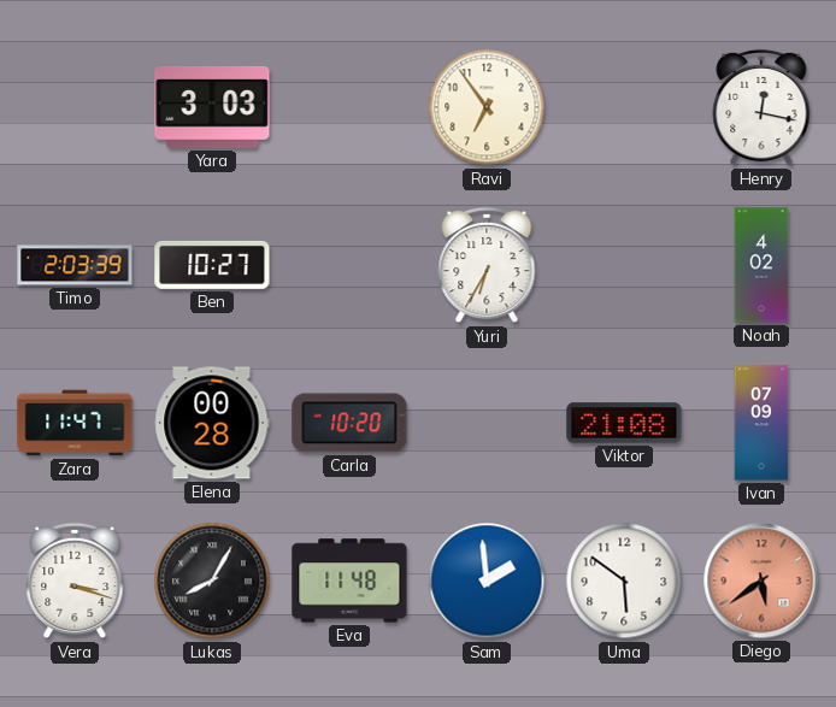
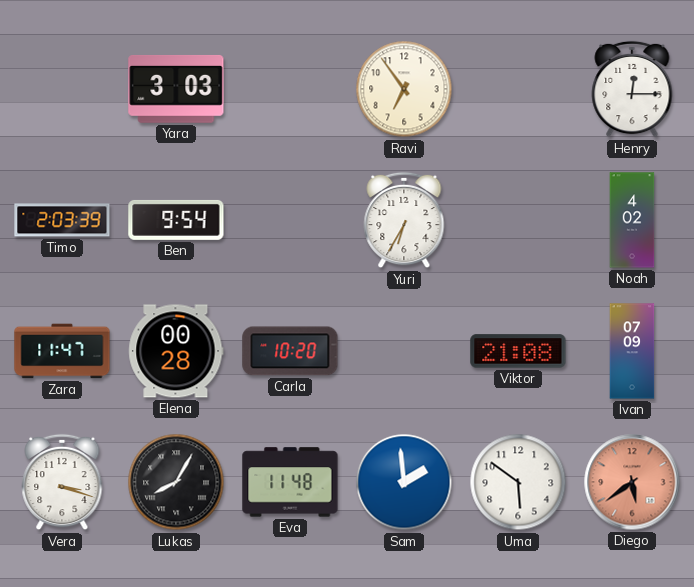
Henry: 12:17 -> 12:15
Ben: 10:27 -> 9:54
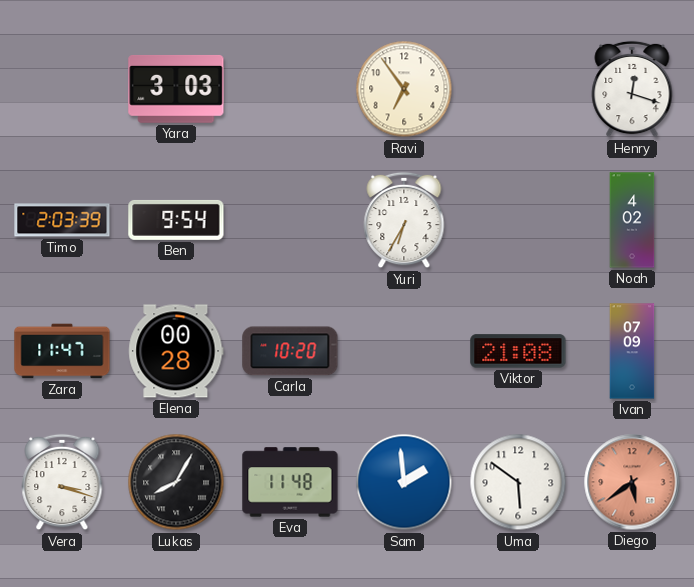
Henry: 12:15 -> 12:18
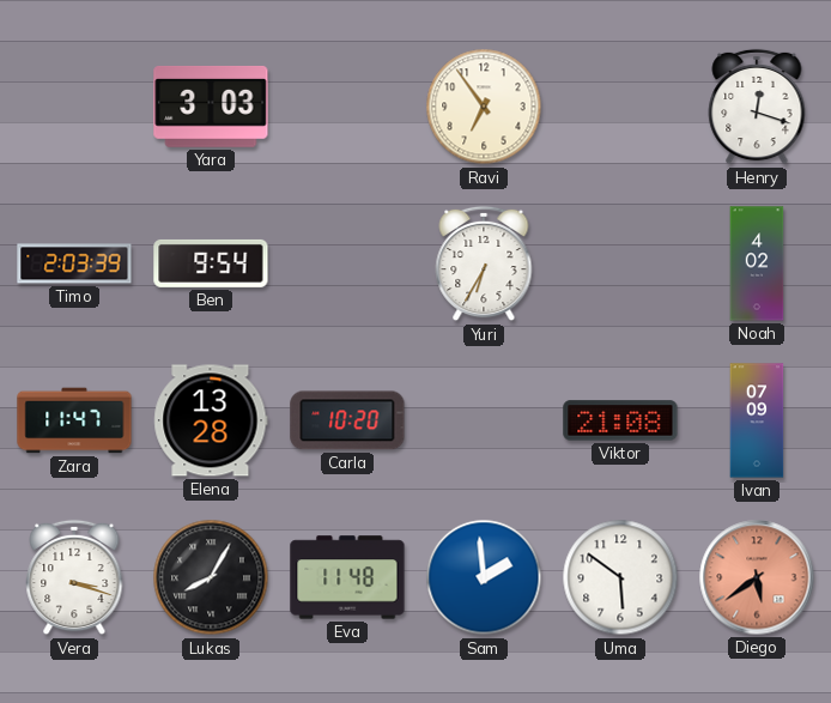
Elena: 00:28 -> 13:28
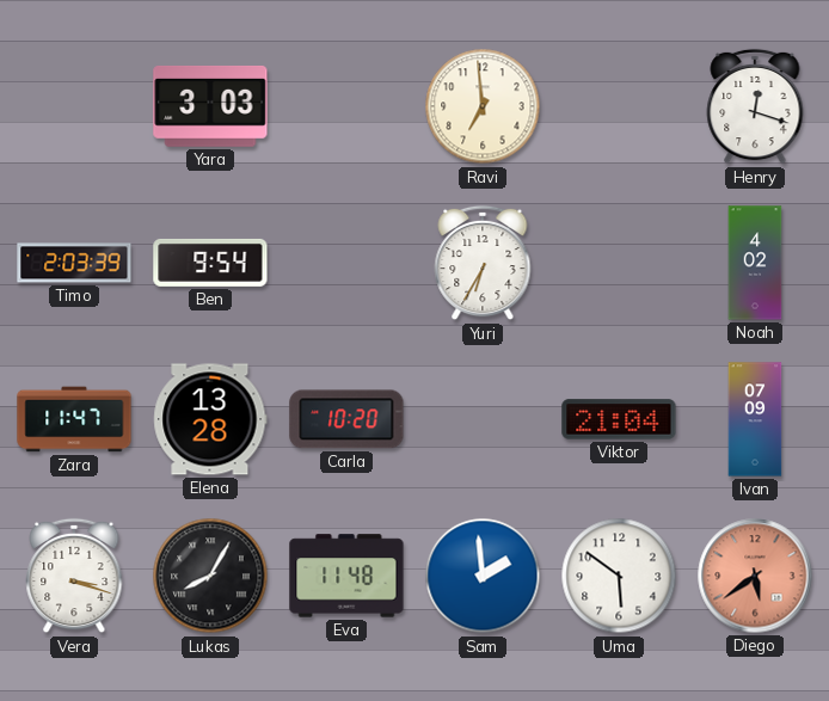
Ravi: 6:54 -> 6:59
Viktor: 21:08 -> 21:04
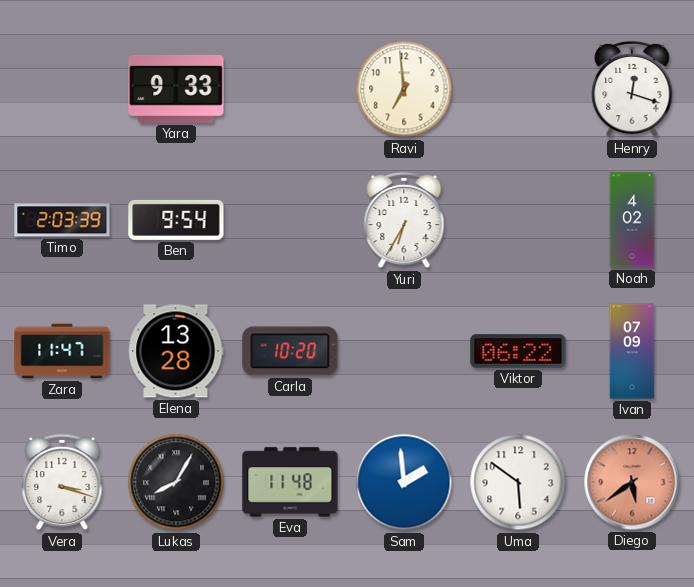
Yara: 3:03 -> 9:33
Viktor: 21:04 -> 06:22
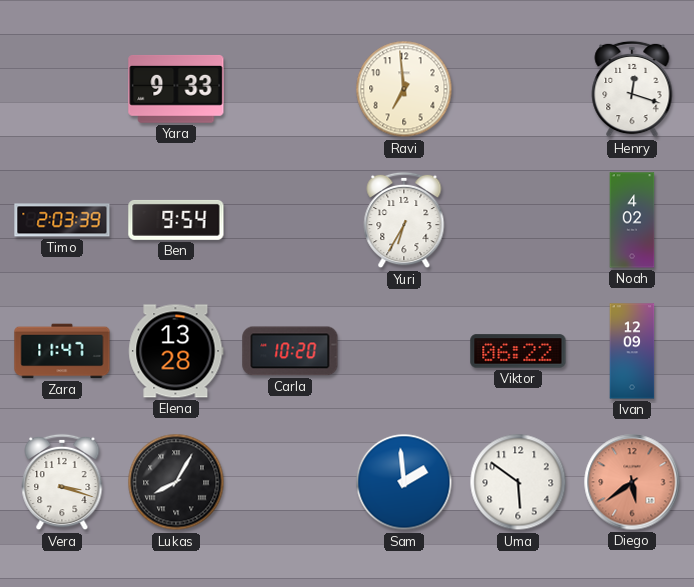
Ivan: 07:09 -> 12:09
Eva: 11:48 -> none
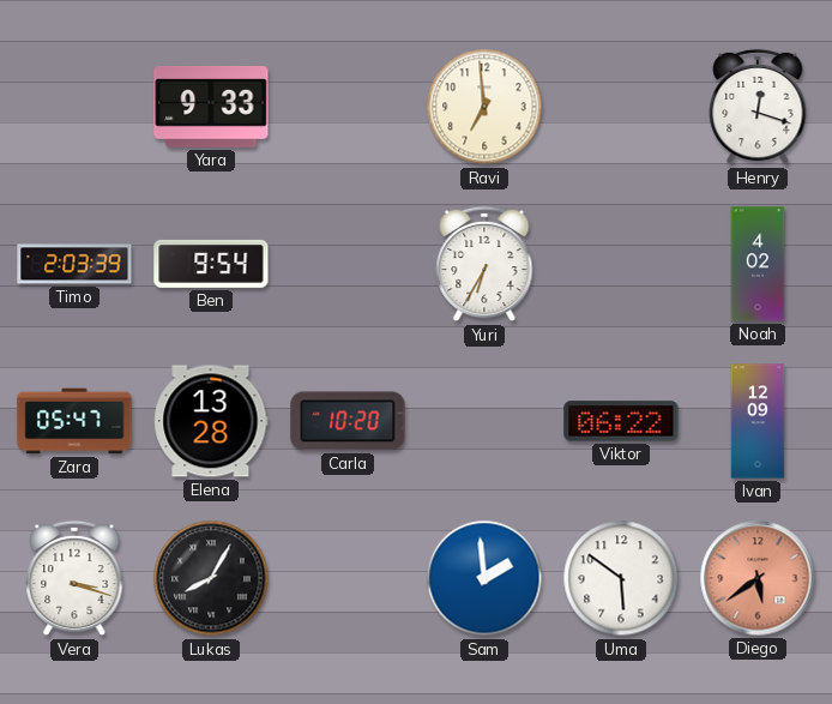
Zara: 11:47 -> 05:47
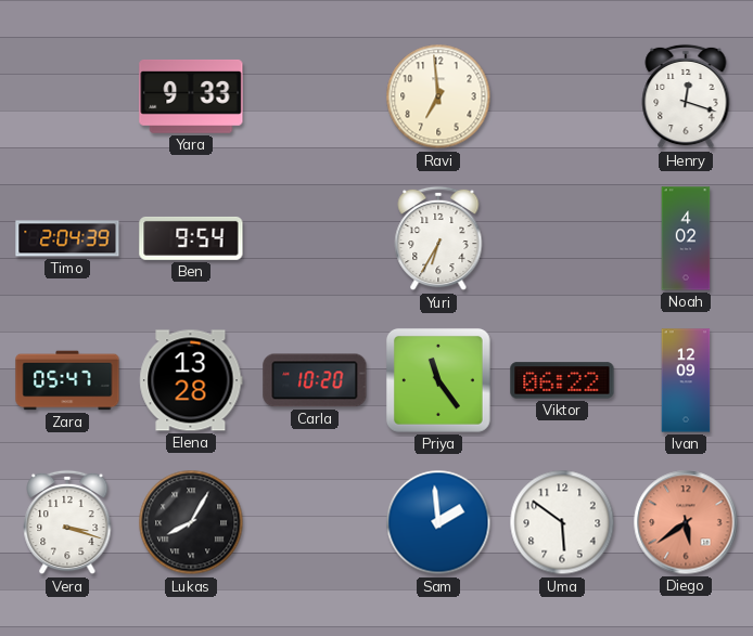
Timo: 2:03 -> 2:04
Priya: none -> 11:24
